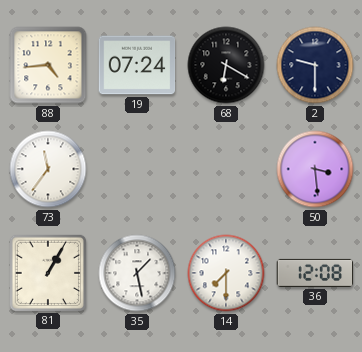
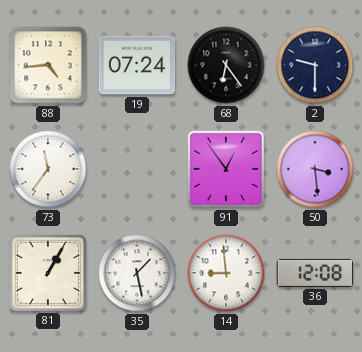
68: 6:20 -> 6:24
91: none -> 12:54
14: 7:30 -> 8:59
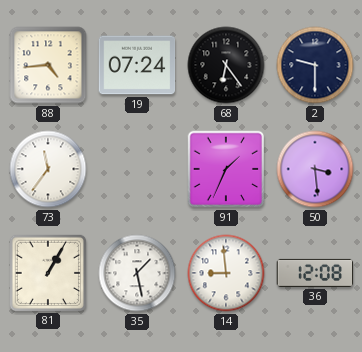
91: 12:54 -> 1:34
